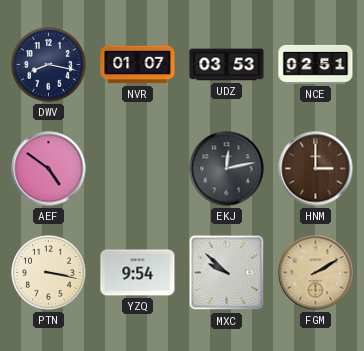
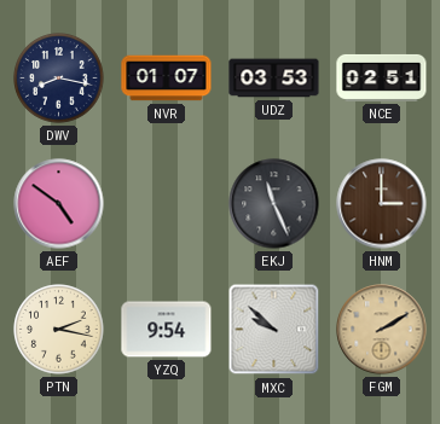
EKJ: 12:13 -> 11:26
PTN: 3:17 -> 2:17
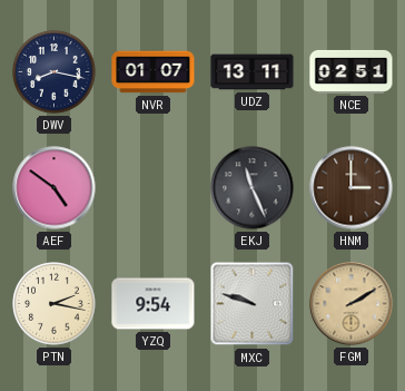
UDZ: 03:53 -> 13:11
MXC: 9:52 -> 9:48
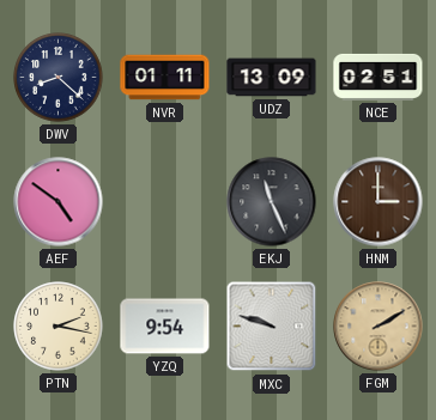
DWV: 8:17 -> 8:22
NVR: 01:07 -> 01:11
UDZ: 13:11 -> 13:09
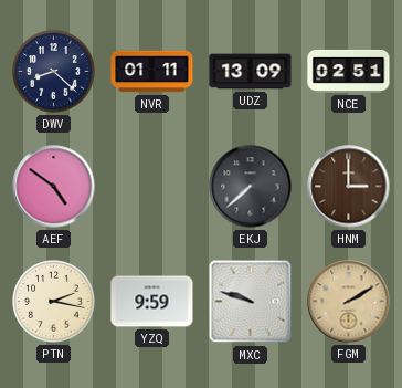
EKJ: 11:26 -> 7:38
YZQ: 9:54 -> 9:59
